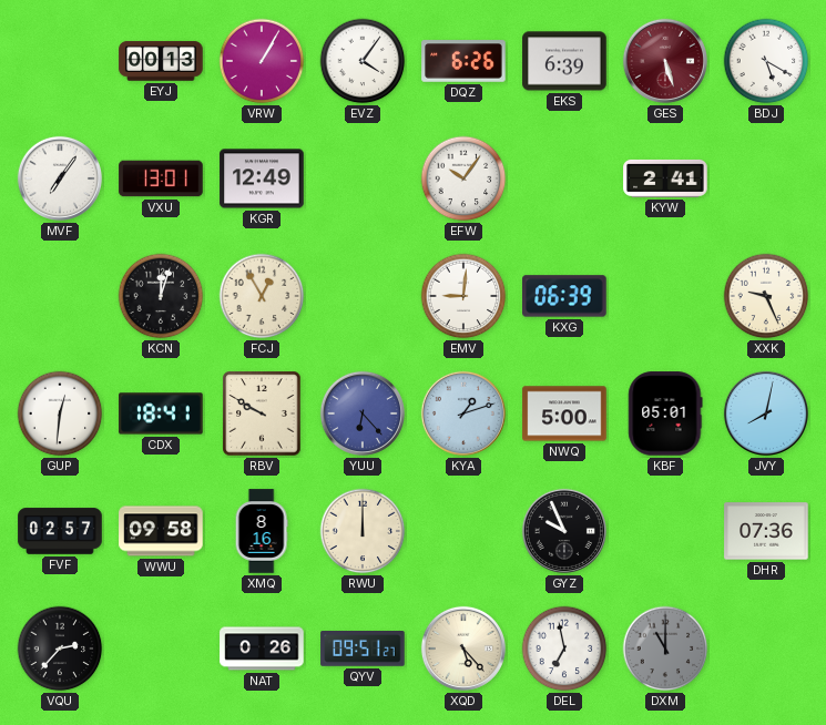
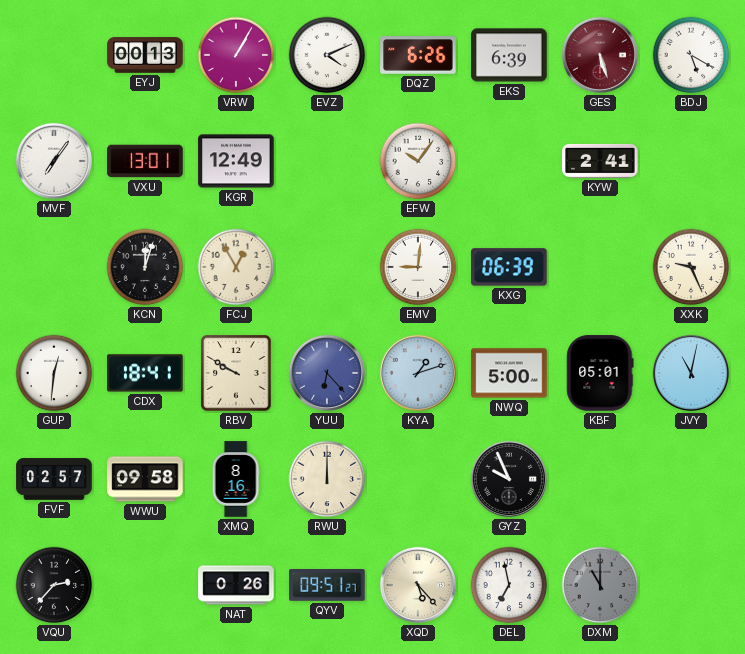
EVZ: 4:06 -> 4:11
JVY: 8:02 -> 11:02
DHR: 07:36 -> none
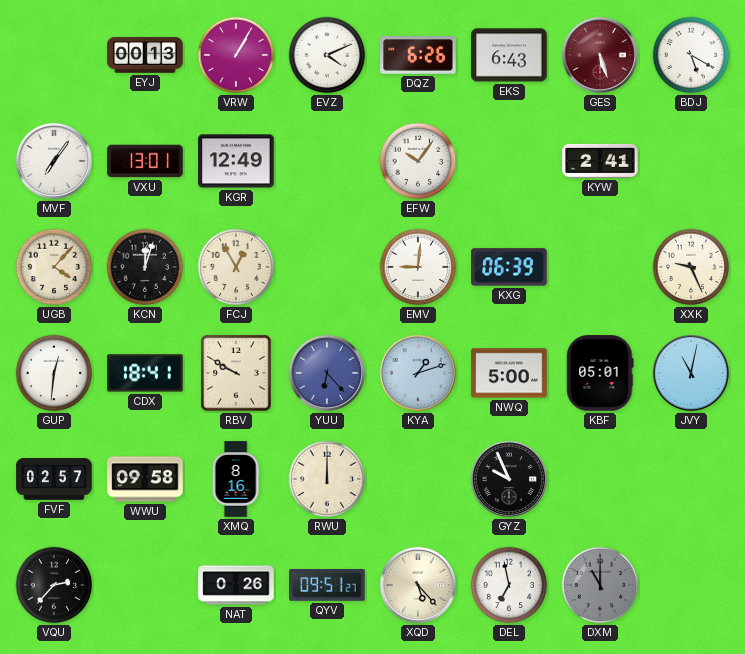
EKS: 6:39 -> 6:43
UGB: none -> 4:07
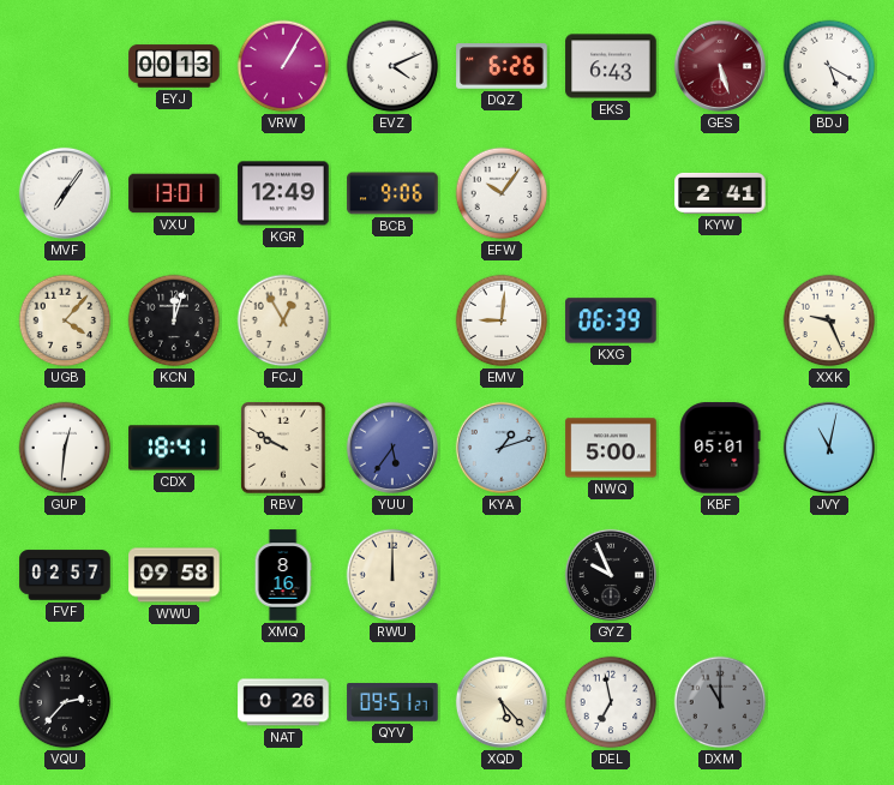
BCB: none -> 9:06
YUU: 6:23 -> 5:36
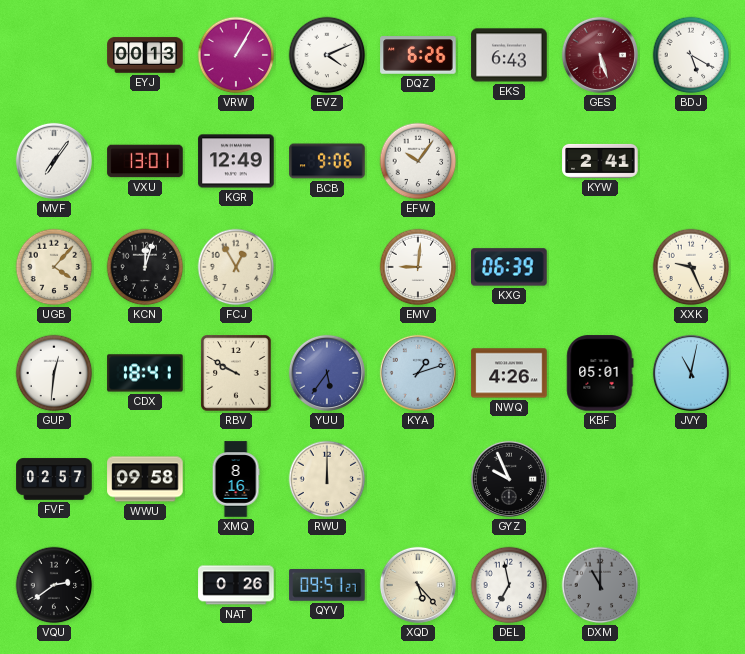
NWQ: 5:00 -> 4:26
VQU: 2:37 -> 2:39
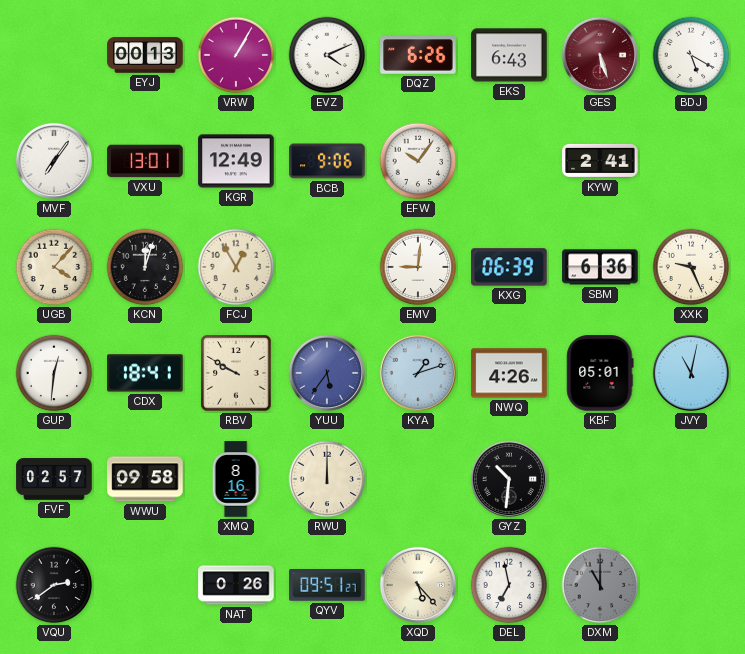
SBM: none -> 6:36
GYZ: 9:56 -> 10:31
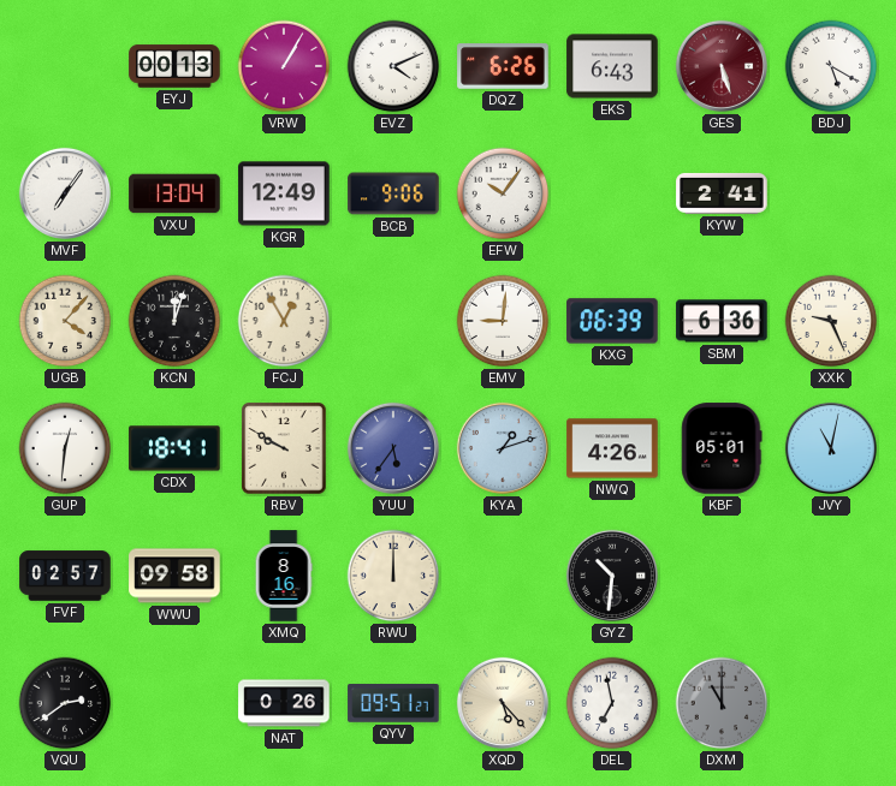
VXU: 13:01 -> 13:04
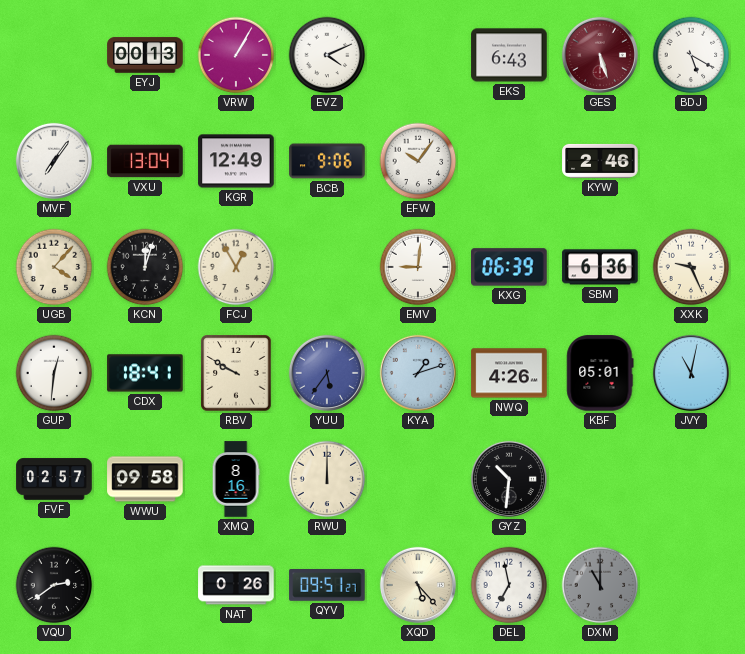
DQZ: 6:26 -> none
KYW: 2:41 -> 2:46
